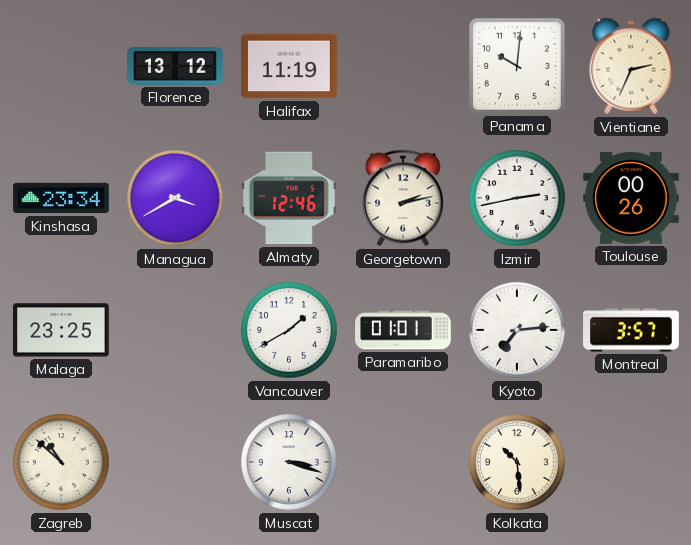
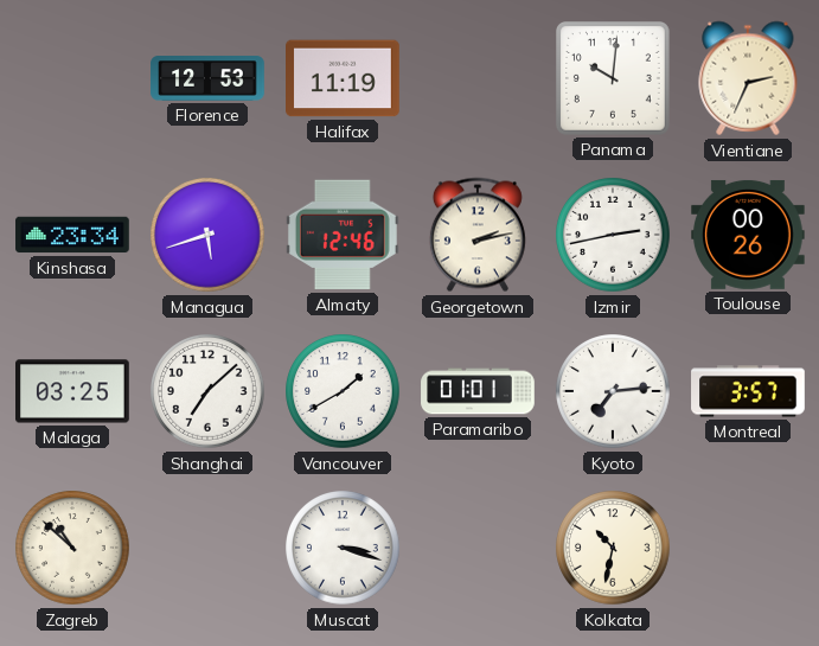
Florence: 13:12 -> 12:53
Managua: 3:40 -> 5:42
Malaga: 23:25 -> 03:25
Shanghai: none -> 7:08
Kolkata: 10:29 -> 10:32
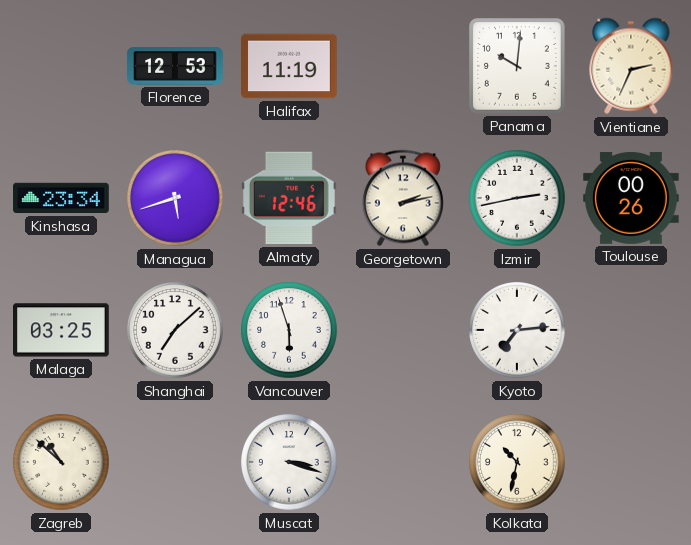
Vancouver: 1:40 -> 5:57
Paramaribo: 01:01 -> none
Montreal: 3:57 -> none
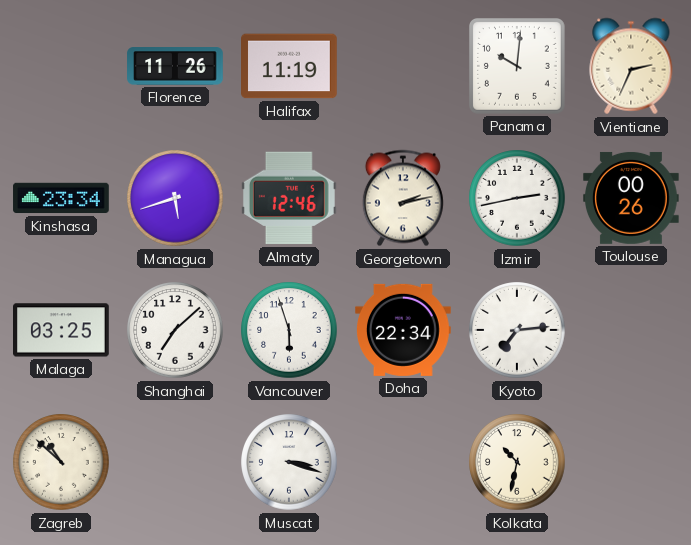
Florence: 12:53 -> 11:26
Doha: none -> 22:34
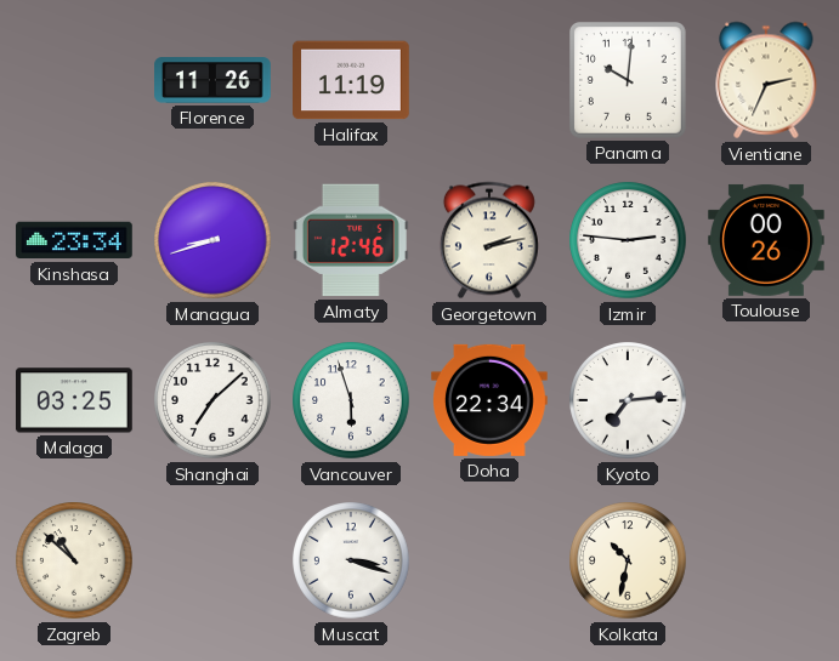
Managua: 5:42 -> 8:42
Izmir: 2:43 -> 2:46
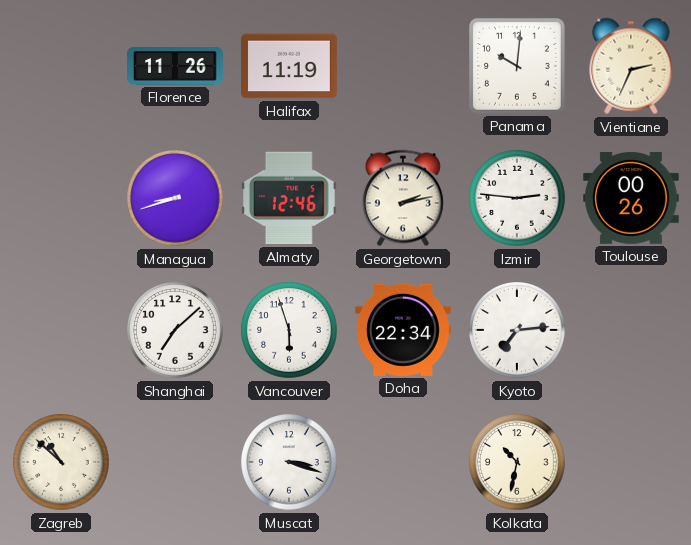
Kinshasa: 23:34 -> none
Malaga: 03:25 -> none
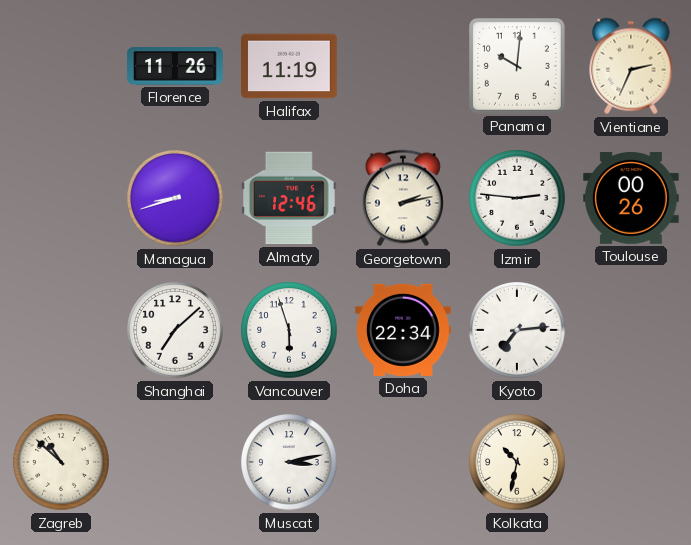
Muscat: 3:18 -> 3:13
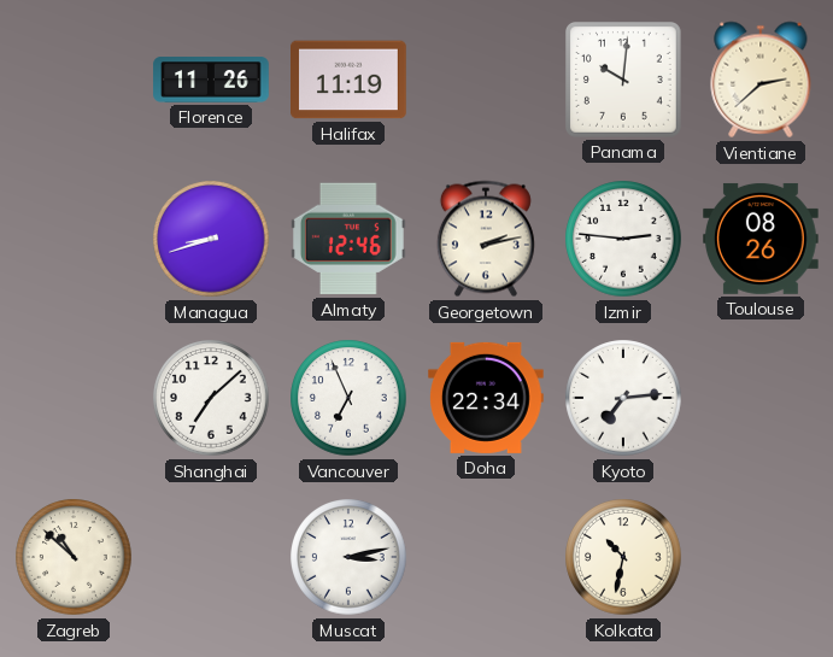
Vientiane: 2:34 -> 2:38
Toulouse: 00:26 -> 08:26
Vancouver: 5:57 -> 6:56
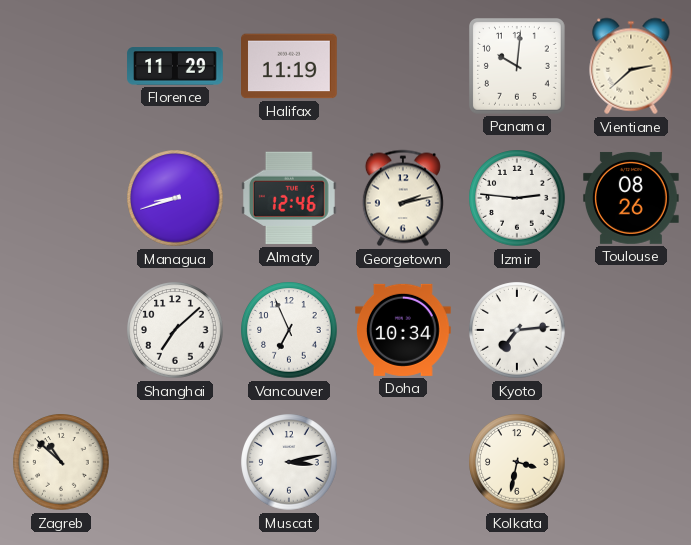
Florence: 11:26 -> 11:29
Doha: 22:34 -> 10:34
Kolkata: 10:32 -> 3:32
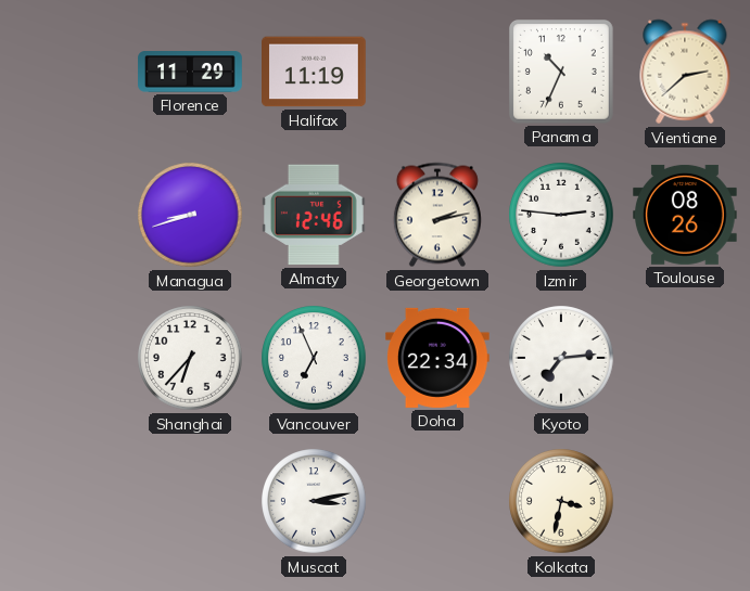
Panama: 10:01 -> 10:34
Shanghai: 7:08 -> 6:37
Doha: 10:34 -> 22:34
Zagreb: 10:52 -> none
